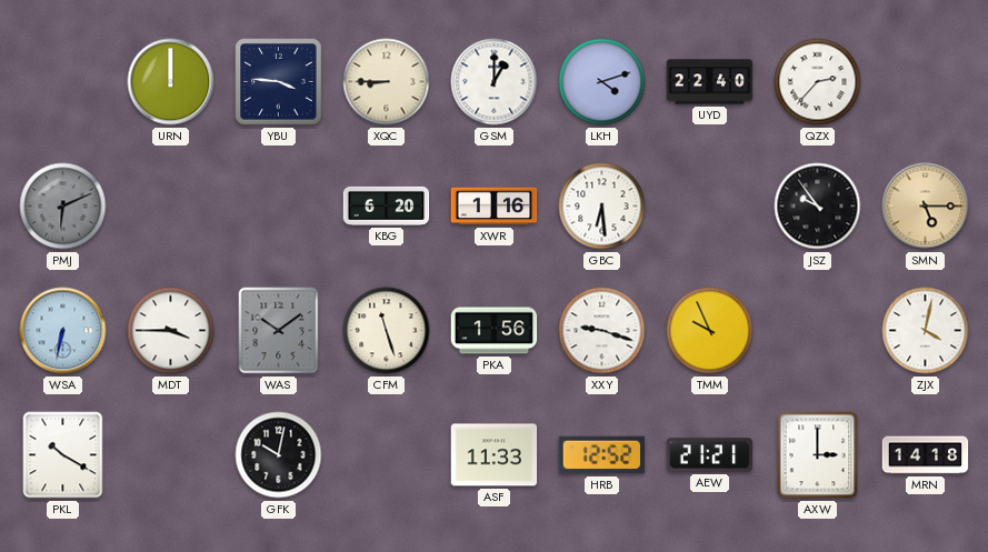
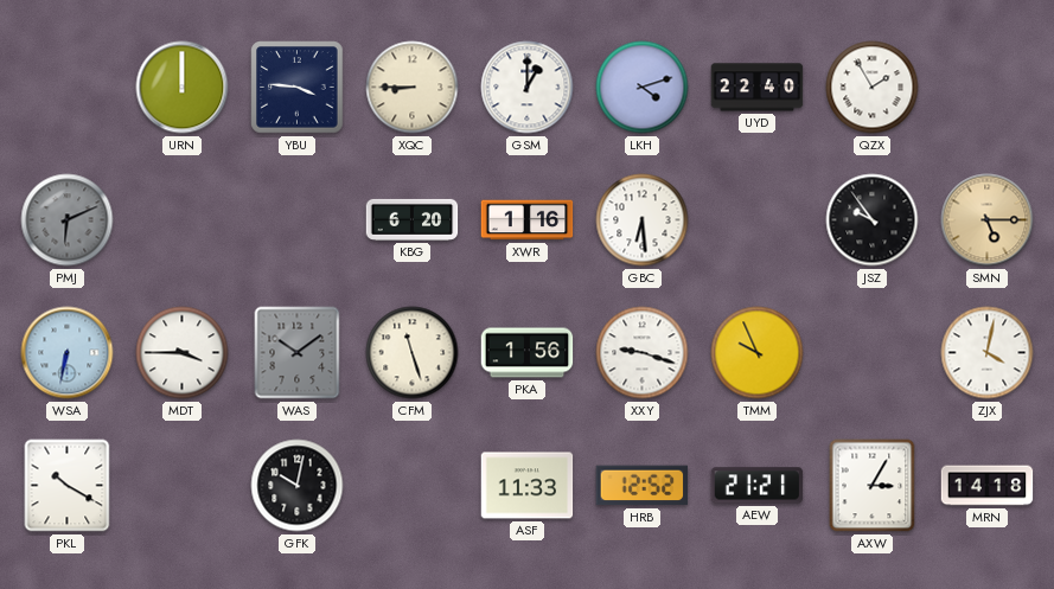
QZX: 2:37 -> 1:55
AXW: 3:00 -> 3:05
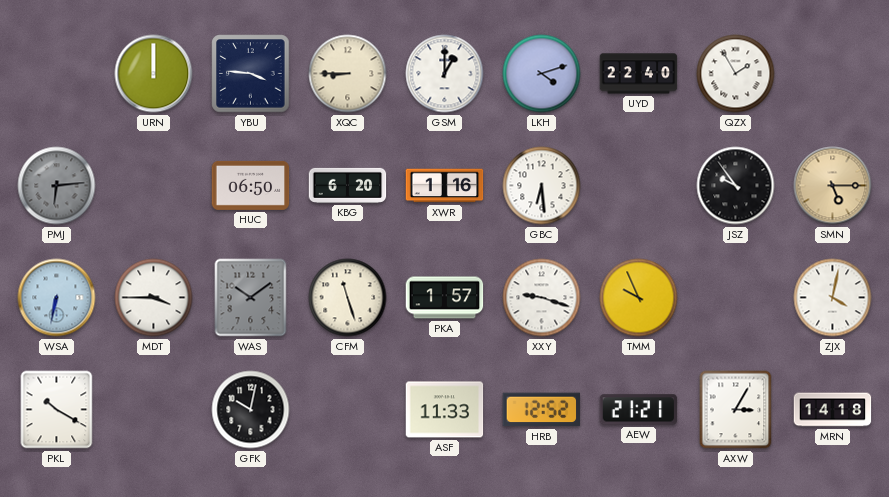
PMJ: 6:11 -> 6:14
HUC: none -> 06:50
PKA: 1:56 -> 1:57
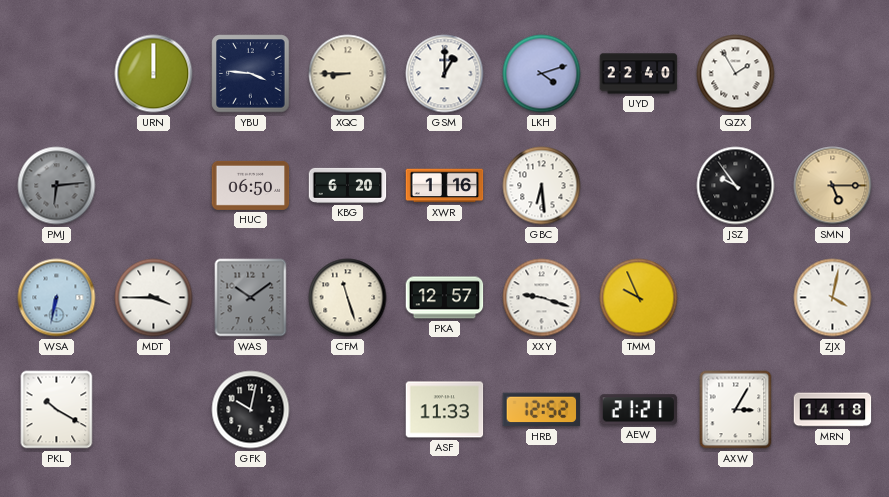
PKA: 1:57 -> 12:57
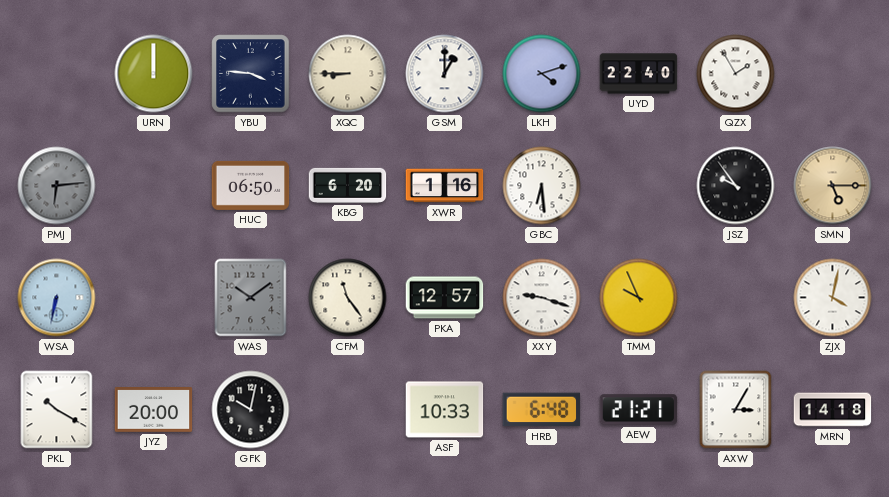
MDT: 3:45 -> none
CFM: 11:27 -> 11:24
JYZ: none -> 20:00
ASF: 11:33 -> 10:33
HRB: 12:52 -> 6:48
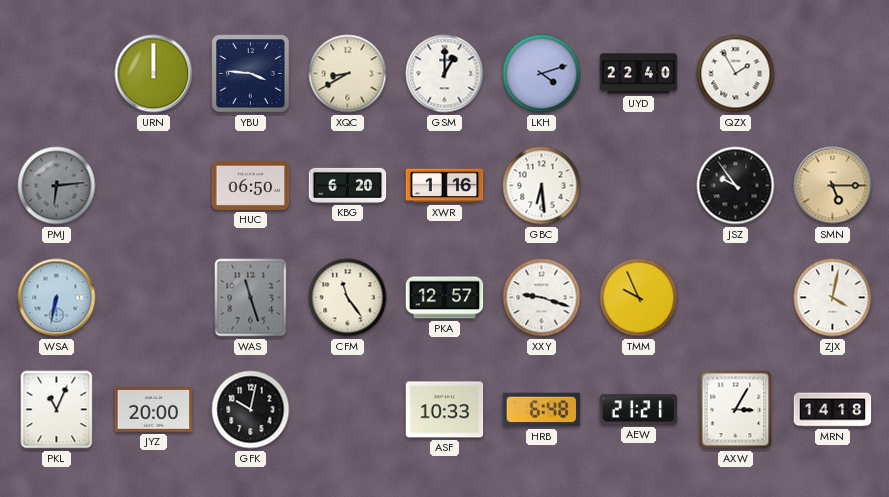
XQC: 8:45 -> 8:40
WAS: 10:09 -> 11:27
PKL: 10:20 -> 11:04
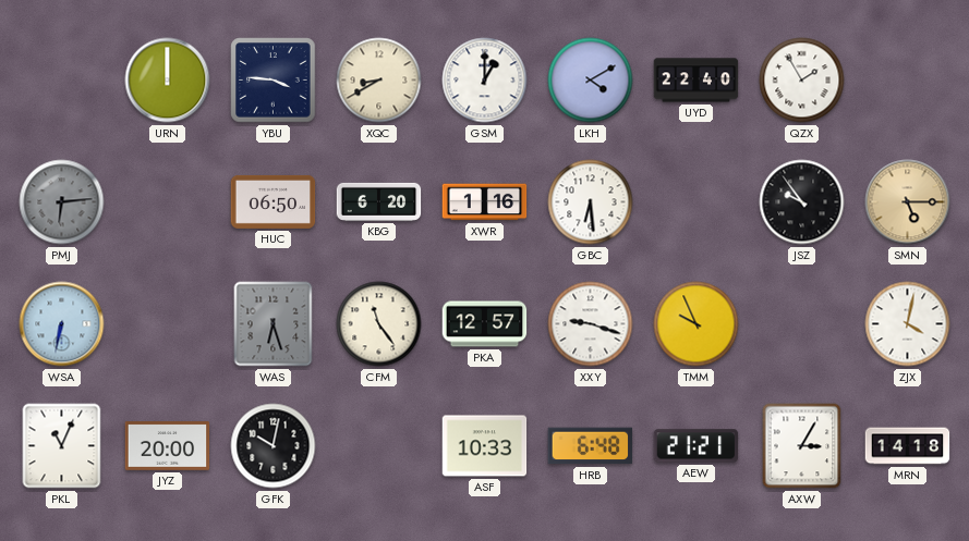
LKH: 4:12 -> 4:10
WAS: 11:27 -> 6:27
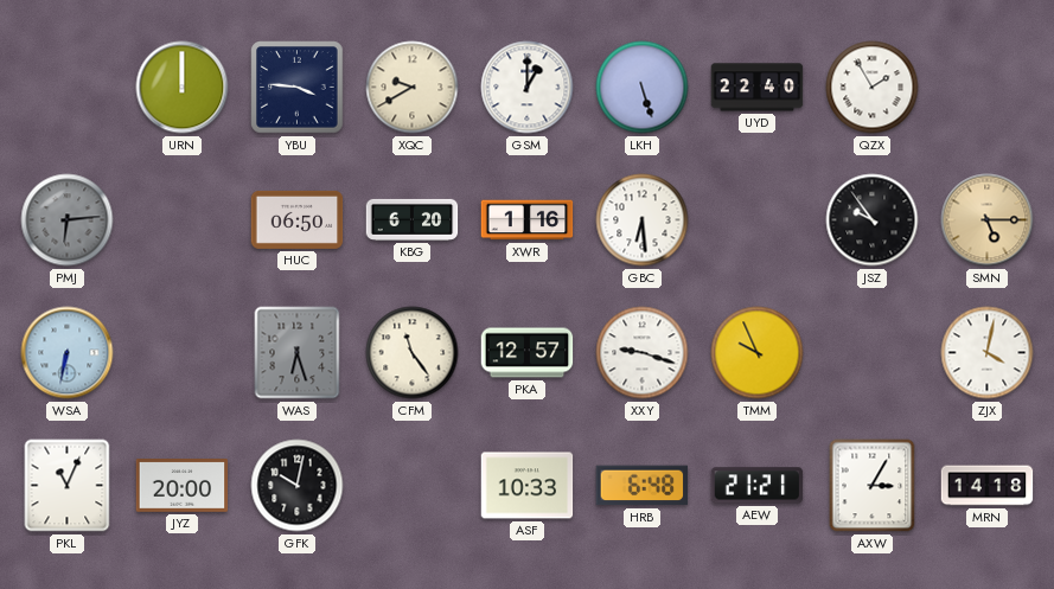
XQC: 8:40 -> 9:40
LKH: 4:10 -> 5:27
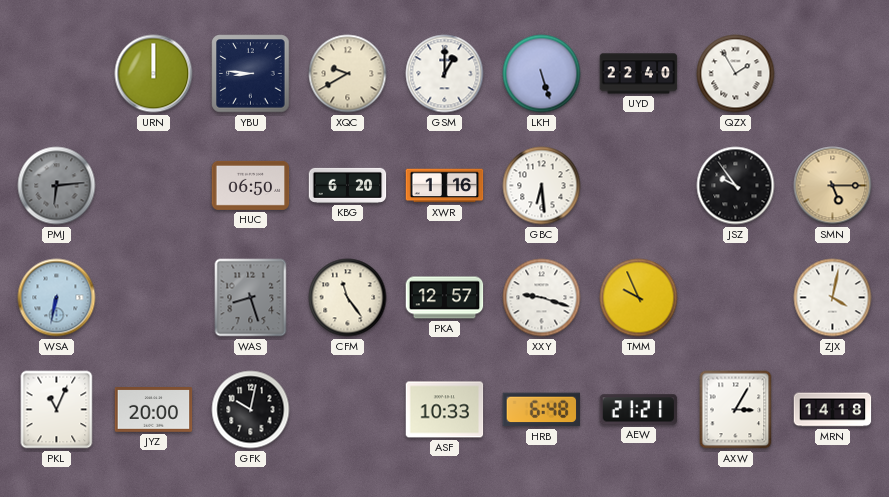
YBU: 3:46 -> 8:46
WAS: 6:27 -> 8:27
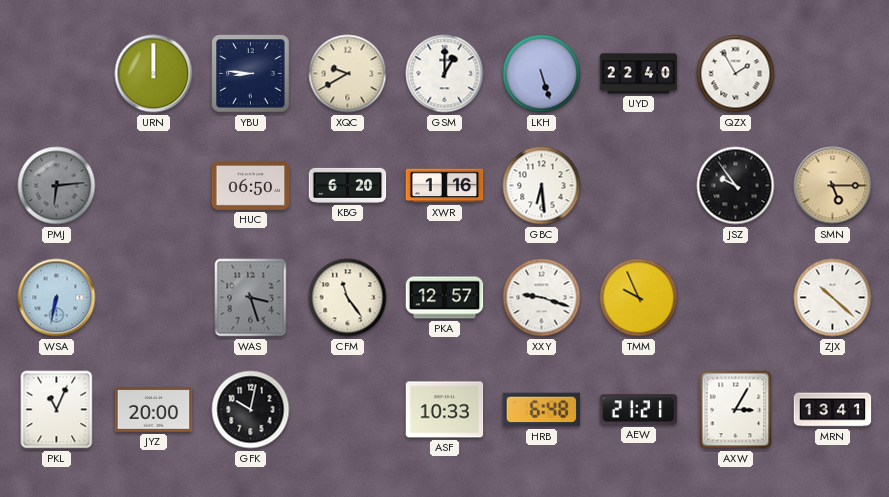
WAS: 8:27 -> 3:27
ZJX: 4:02 -> 10:22
MRN: 14:18 -> 13:41
